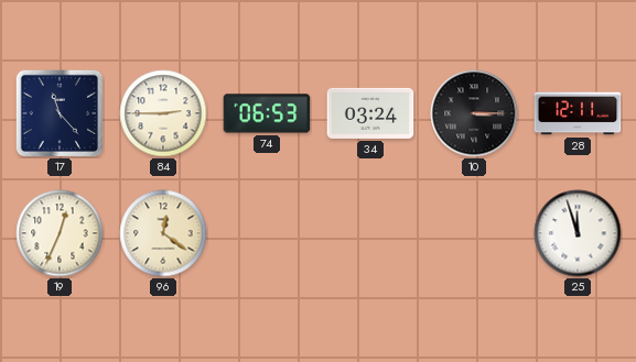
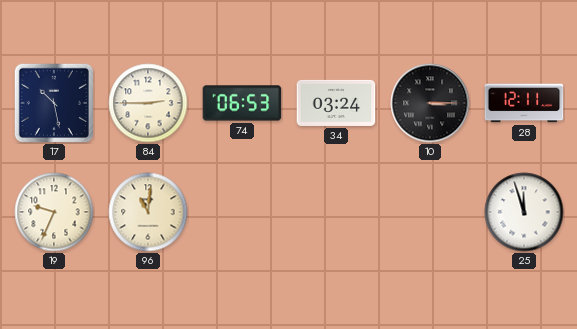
17: 11:23 -> 10:28
19: 12:34 -> 9:34
96: 12:21 -> 11:01
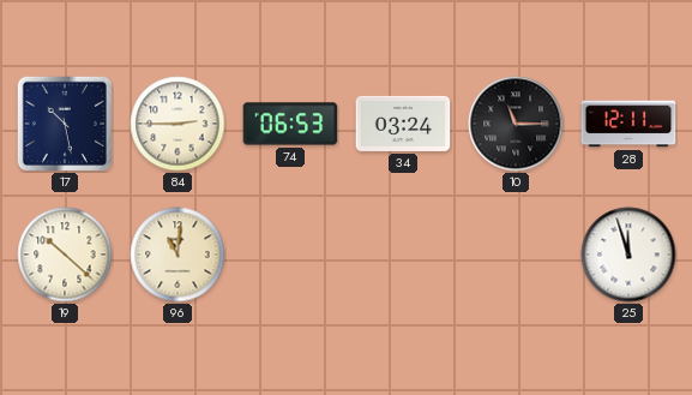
10: 3:15 -> 11:15
19: 9:34 -> 10:22
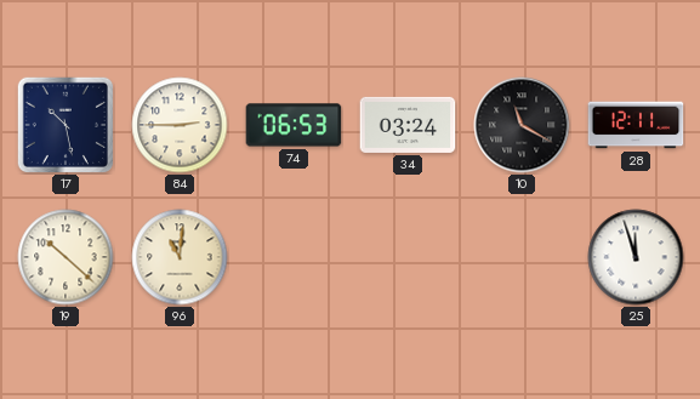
10: 11:15 -> 11:20
